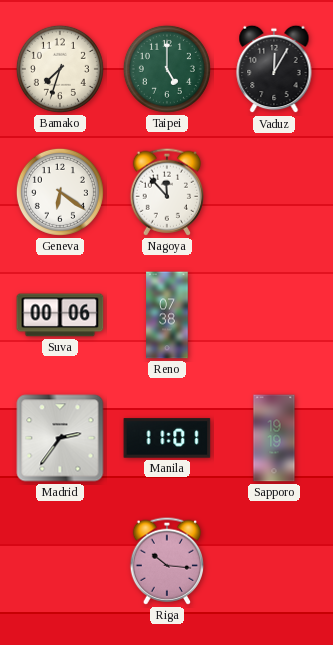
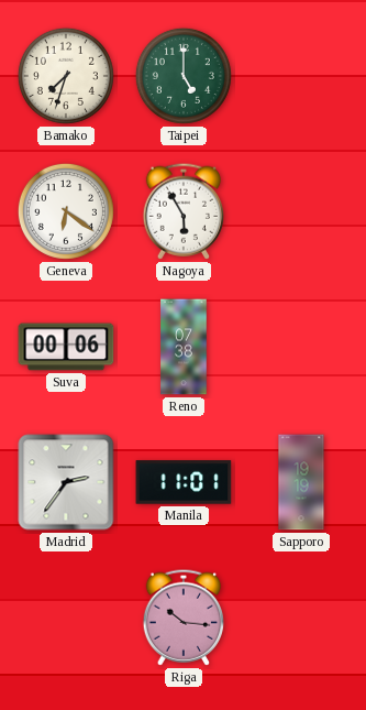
Vaduz: 12:05 -> none
Nagoya: 11:53 -> 5:55
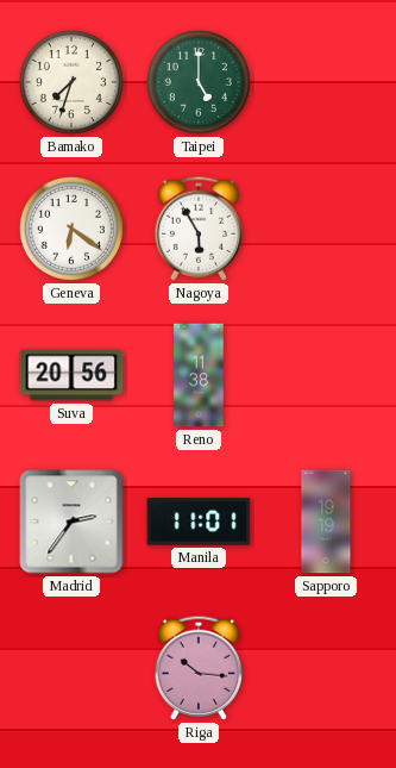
Suva: 00:06 -> 20:56
Reno: 07:38 -> 11:38
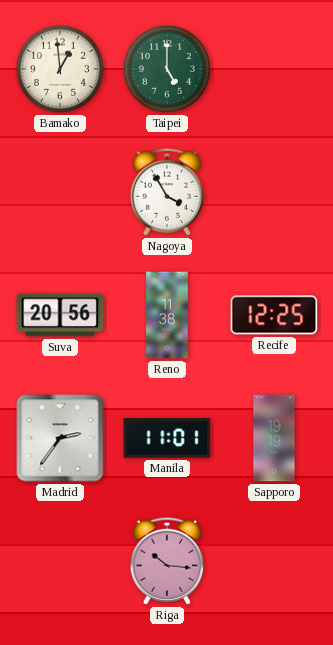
Bamako: 7:33 -> 12:59
Geneva: 6:21 -> none
Nagoya: 5:55 -> 3:55
Recife: none -> 12:25
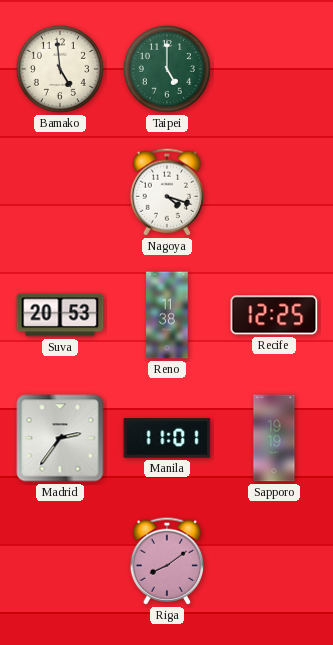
Bamako: 12:59 -> 4:59
Nagoya: 3:55 -> 4:18
Suva: 20:56 -> 20:53
Riga: 10:16 -> 8:09
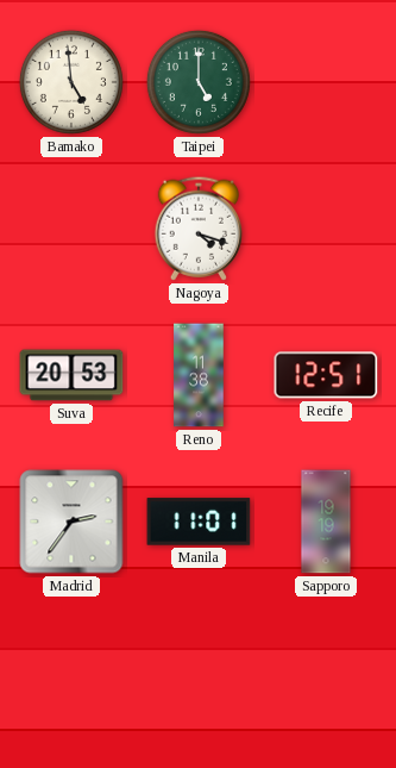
Recife: 12:25 -> 12:51
Riga: 8:09 -> none
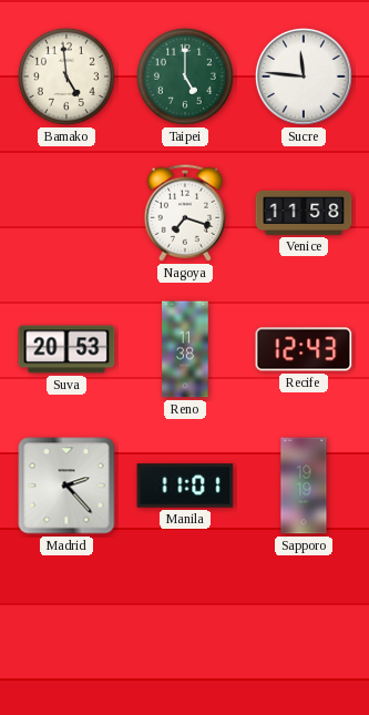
Sucre: none -> 11:46
Nagoya: 4:18 -> 7:18
Venice: none -> 11:58
Recife: 12:51 -> 12:43
Madrid: 2:36 -> 2:23
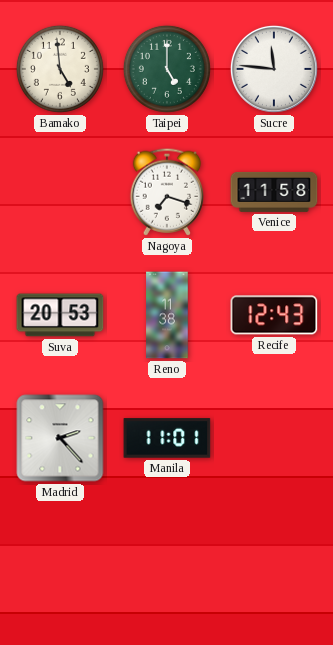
Sapporo: 19:19 -> none
